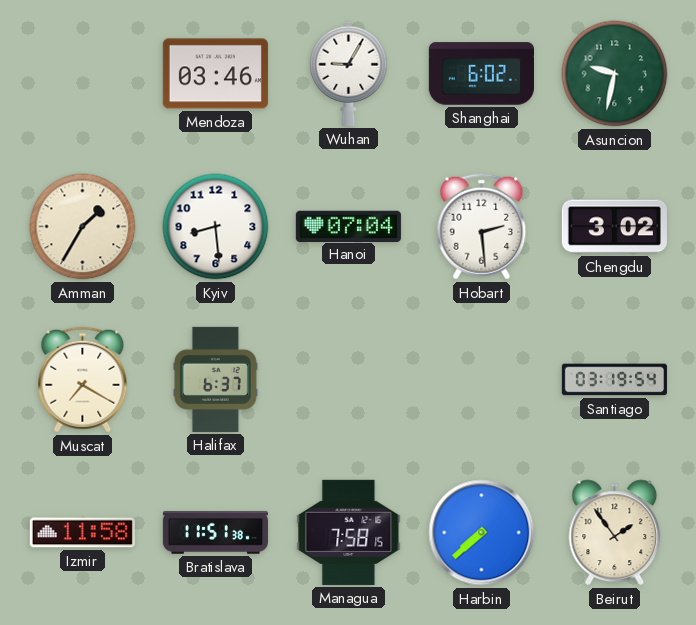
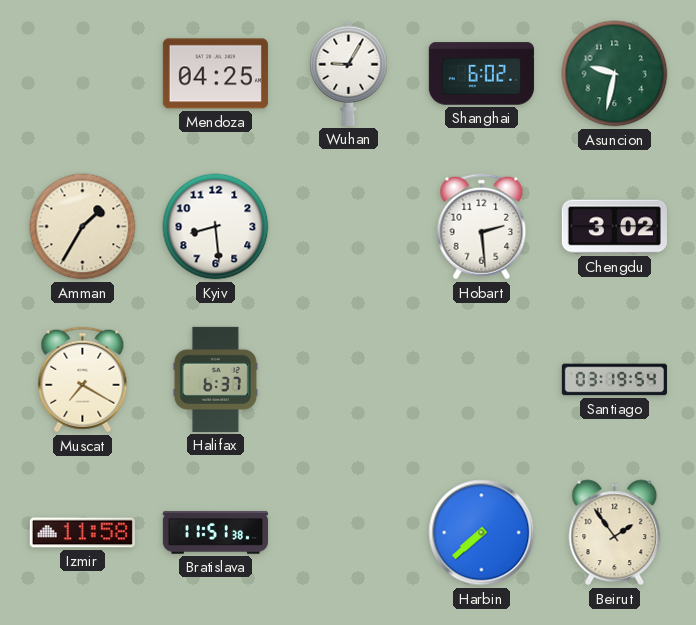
Mendoza: 03:46 -> 04:25
Hanoi: 07:04 -> none
Managua: 7:58 -> none
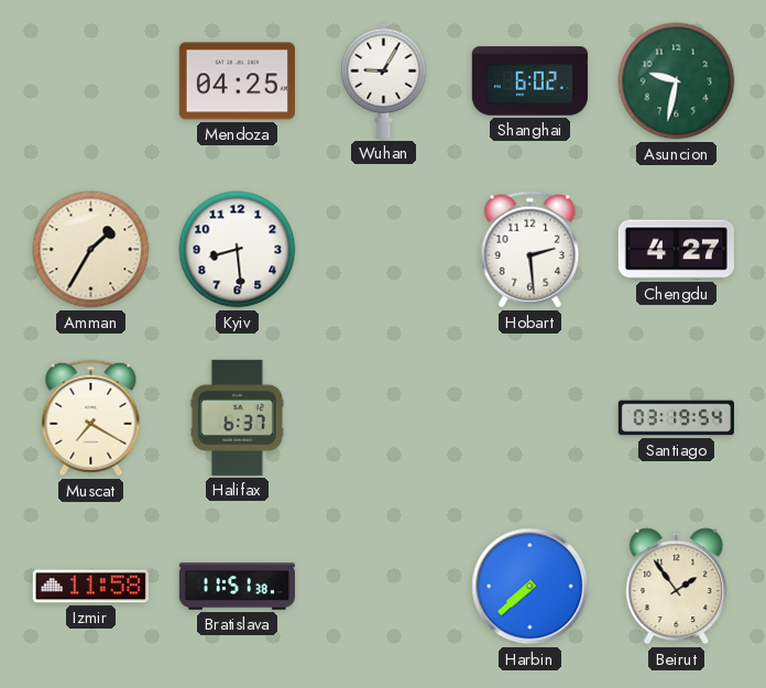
Chengdu: 3:02 -> 4:27
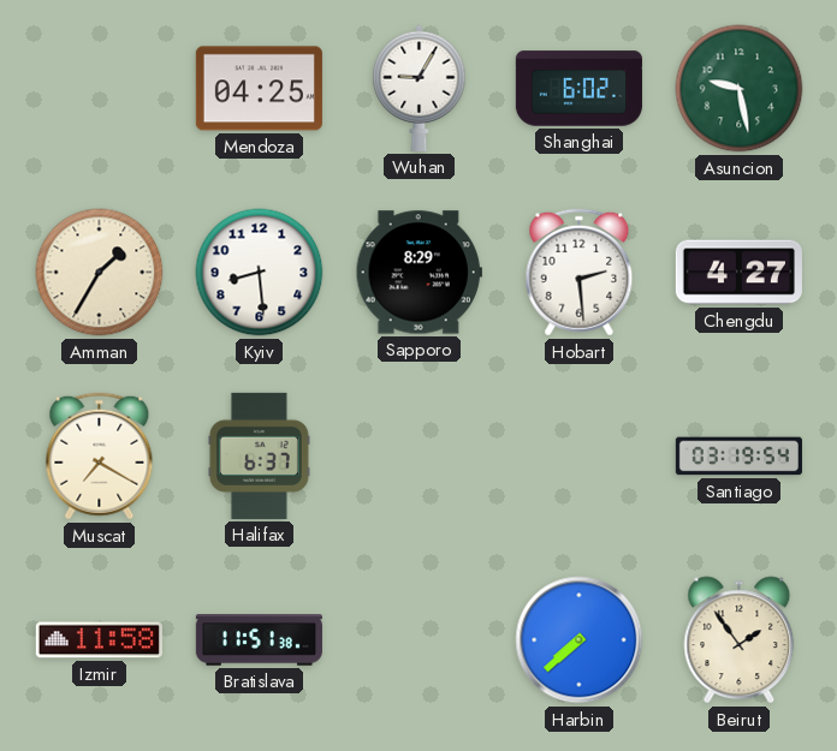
Asuncion: 9:32 -> 9:28
Sapporo: none -> 8:29
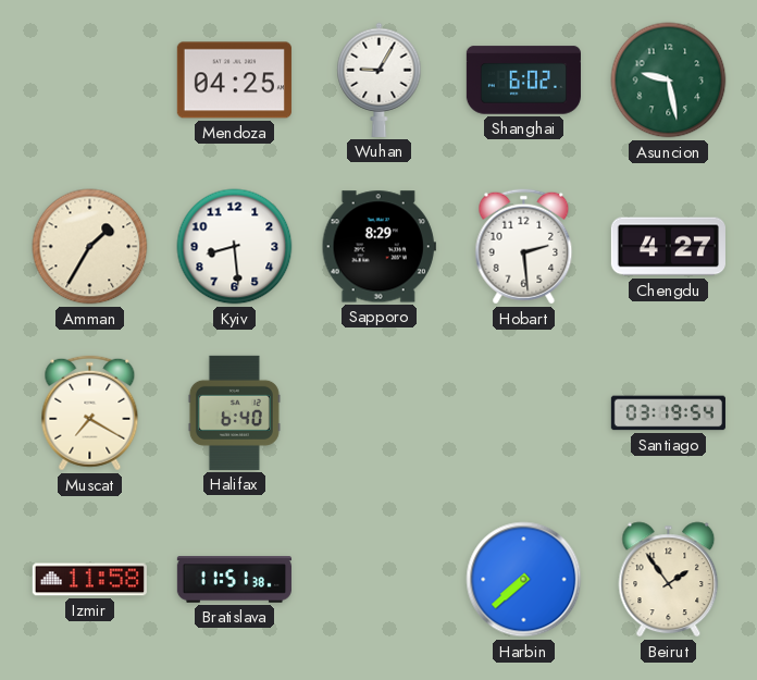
Halifax: 6:37 -> 6:40
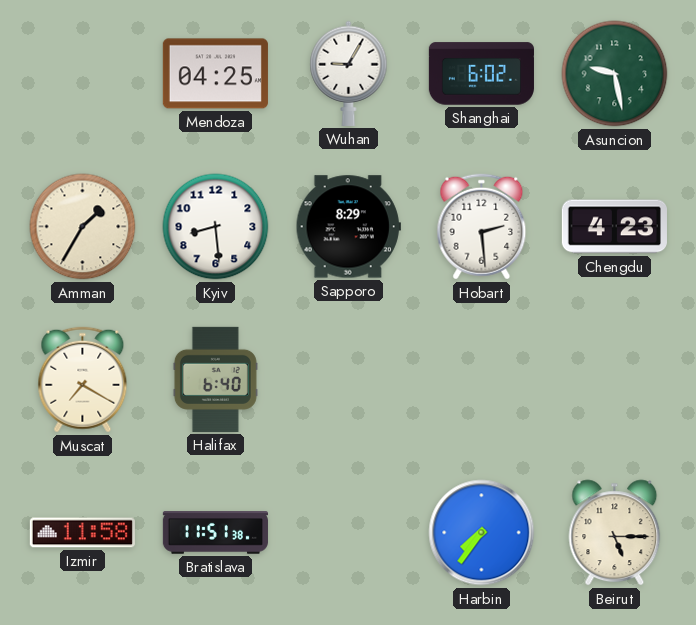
Chengdu: 4:27 -> 4:23
Santiago: 03:19 -> none
Harbin: 7:38 -> 7:36
Beirut: 1:54 -> 5:15
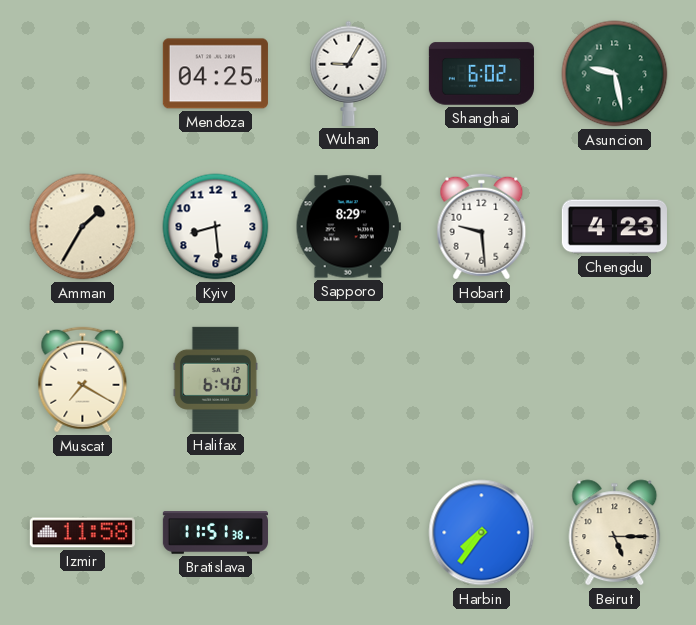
Hobart: 2:29 -> 9:29
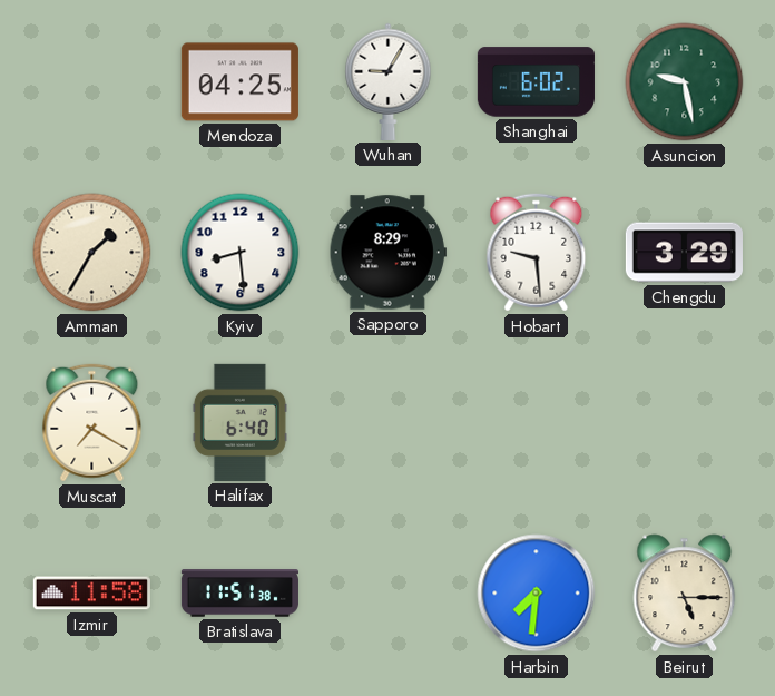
Chengdu: 4:23 -> 3:29
Harbin: 7:36 -> 7:31
